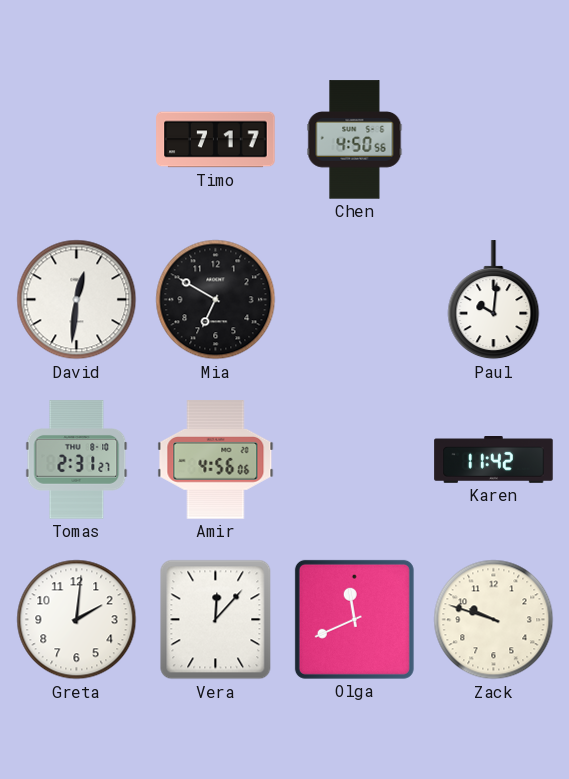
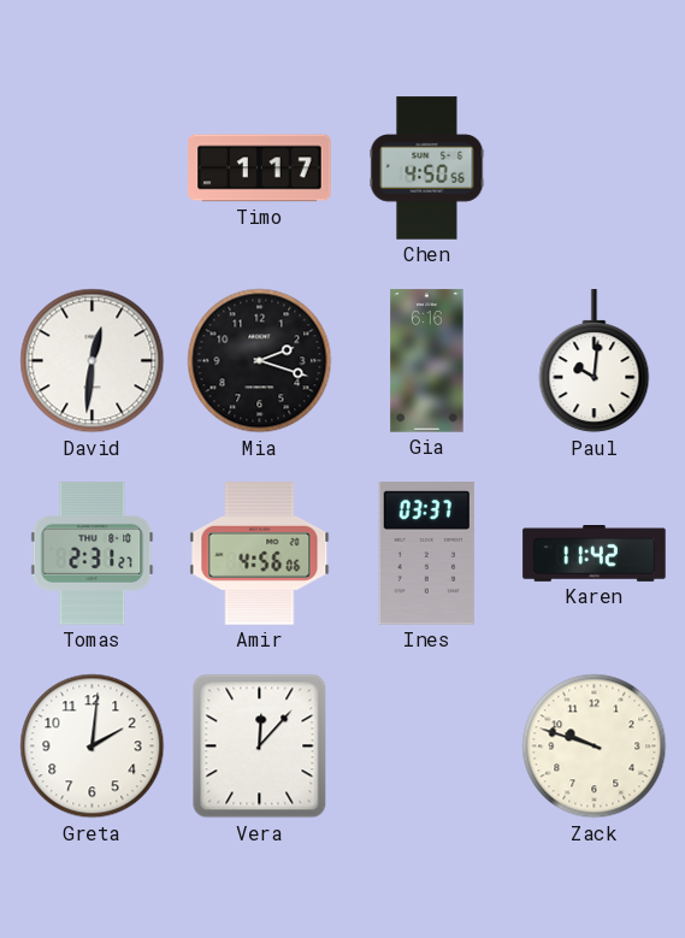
Timo: 7:17 -> 1:17
Mia: 6:50 -> 2:18
Gia: none -> 6:16
Ines: none -> 03:37
Olga: 11:41 -> none
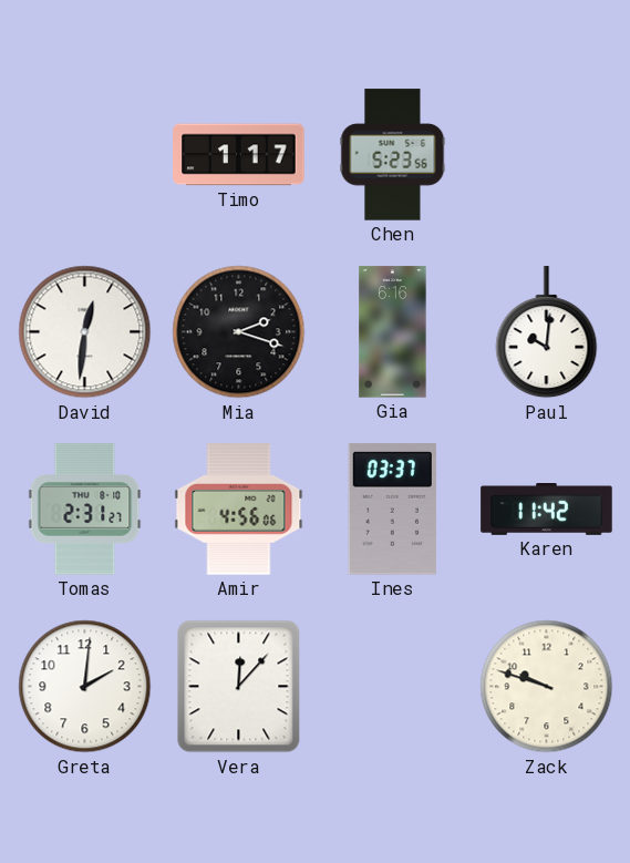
Chen: 4:50 -> 5:23
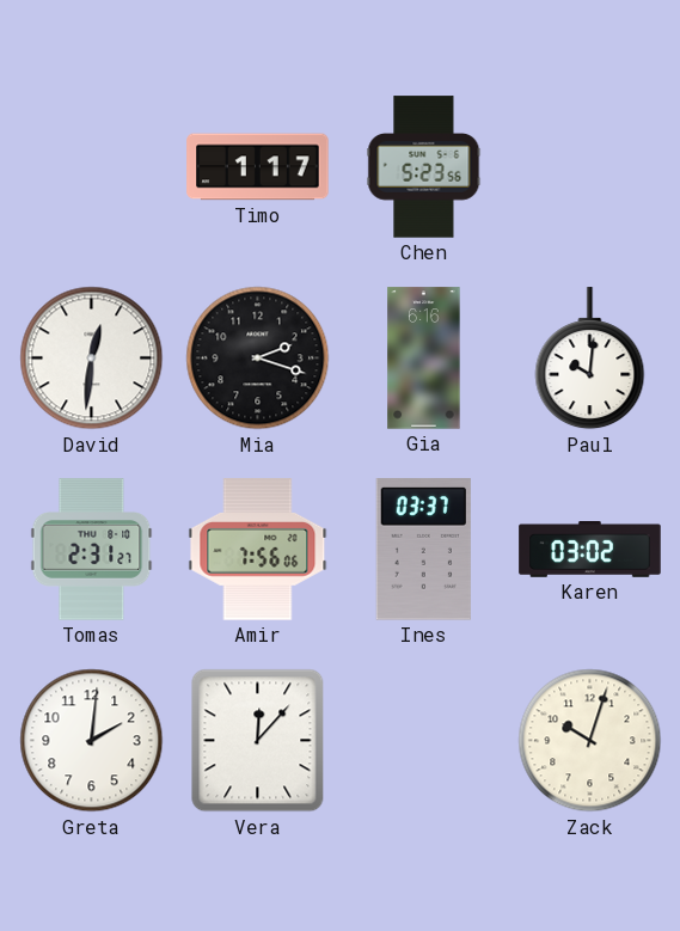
Amir: 4:56 -> 7:56
Karen: 11:42 -> 03:02
Zack: 9:48 -> 10:03
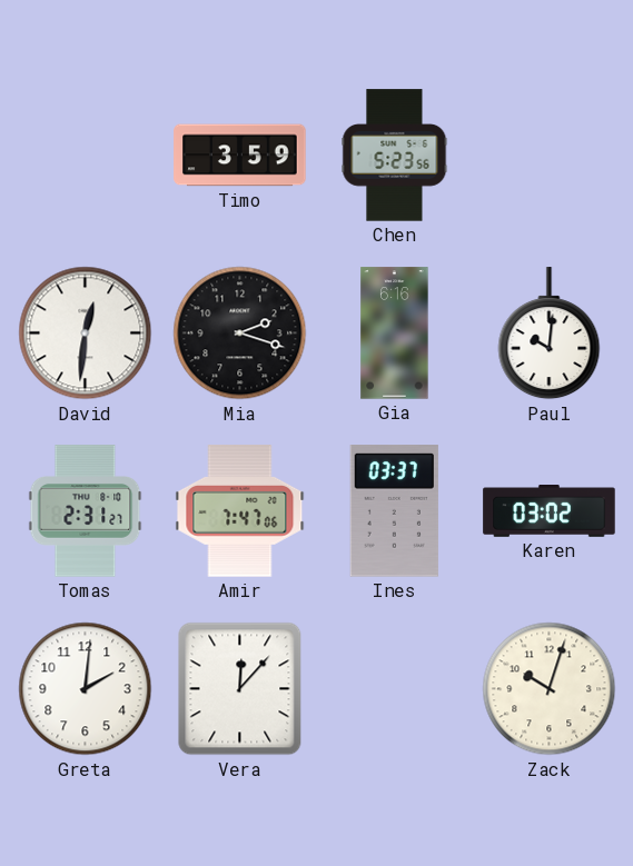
Timo: 1:17 -> 3:59
Amir: 7:56 -> 7:47
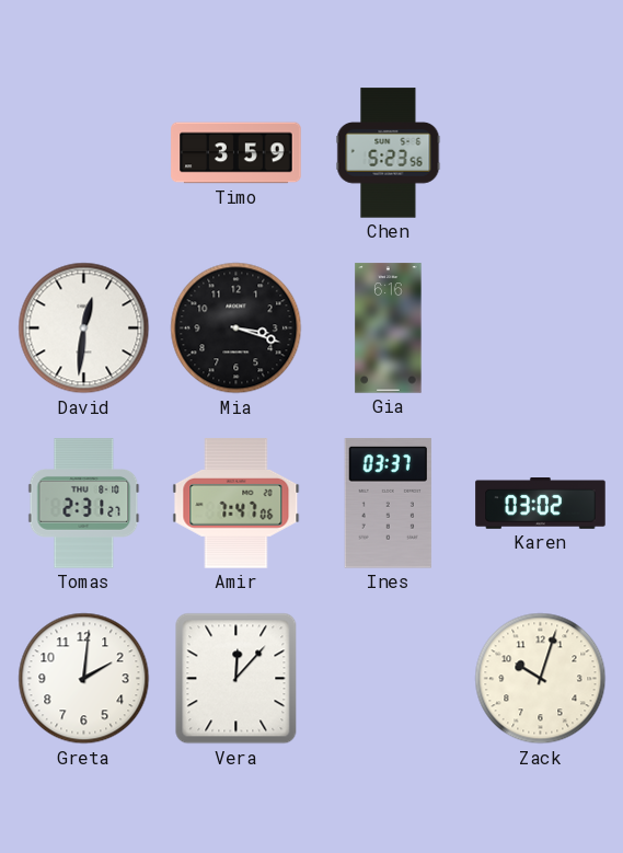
Mia: 2:18 -> 3:18
Paul: 10:01 -> none
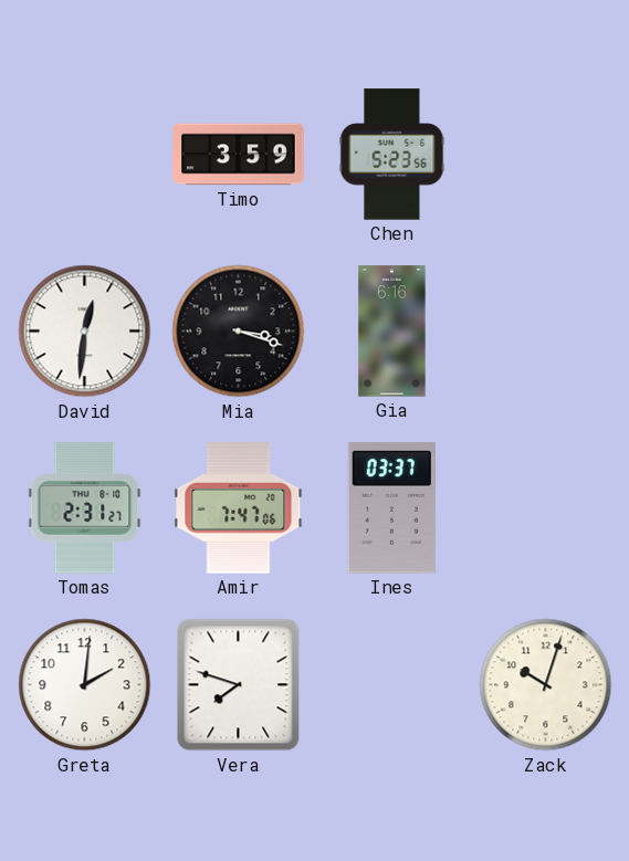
Karen: 03:02 -> none
Vera: 12:07 -> 7:48
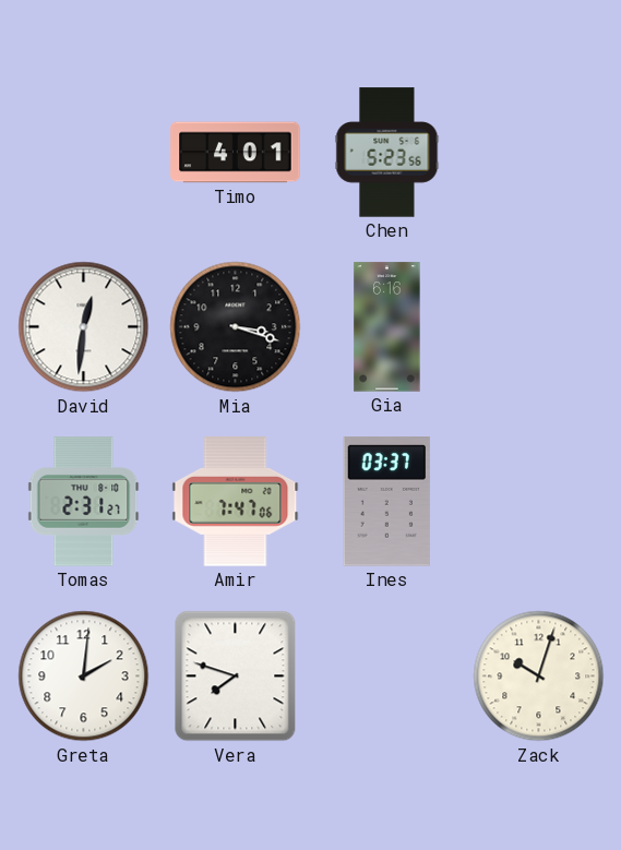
Timo: 3:59 -> 4:01
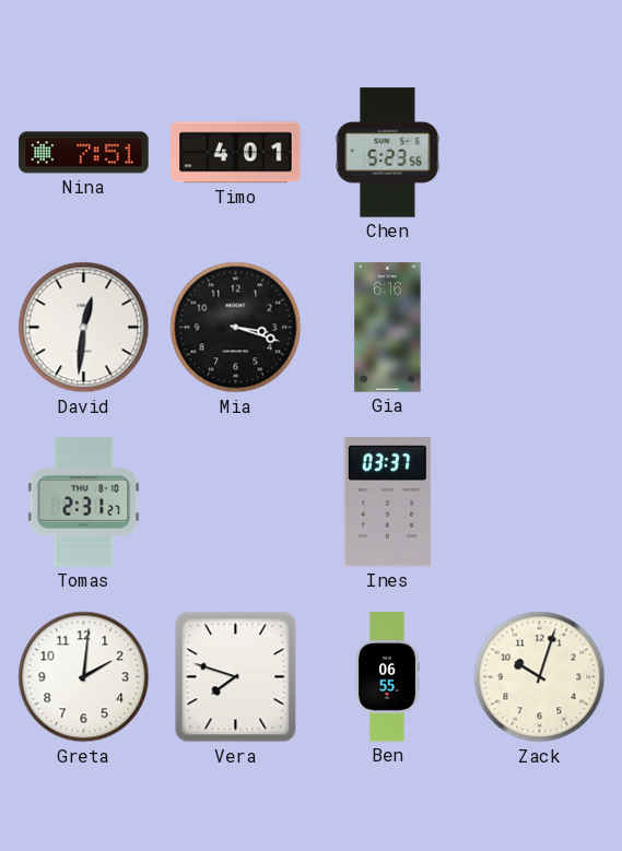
Nina: none -> 7:51
Amir: 7:47 -> none
Ben: none -> 06:55
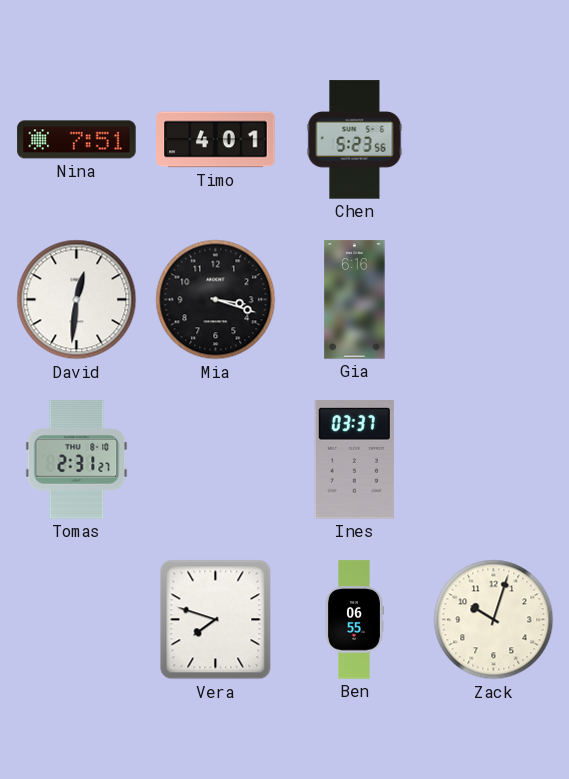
Greta: 2:01 -> none
